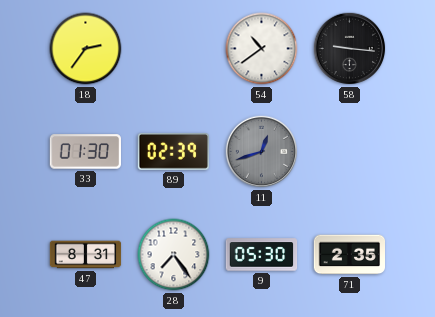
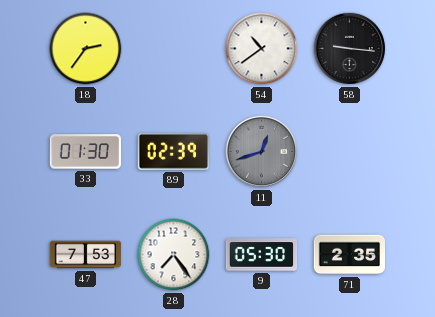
47: 8:31 -> 7:53
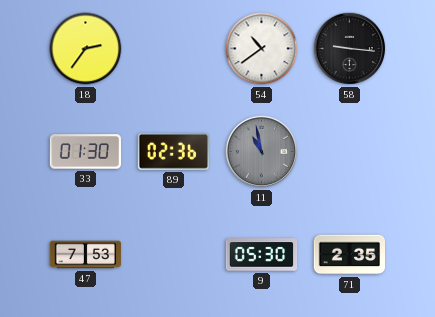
89: 02:39 -> 02:36
11: 12:42 -> 10:58
28: 7:24 -> none
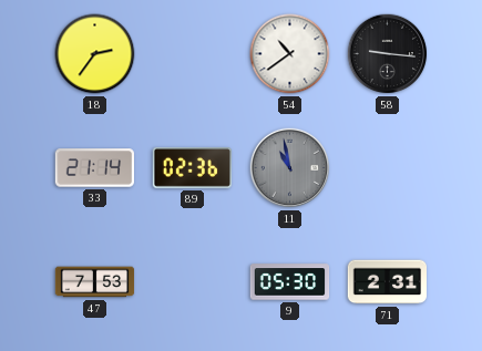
33: 01:30 -> 21:14
71: 2:35 -> 2:31
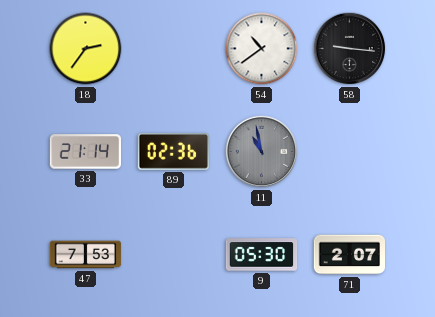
71: 2:31 -> 2:07
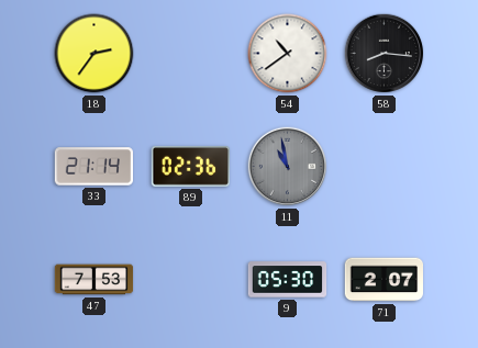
58: 9:16 -> 8:16
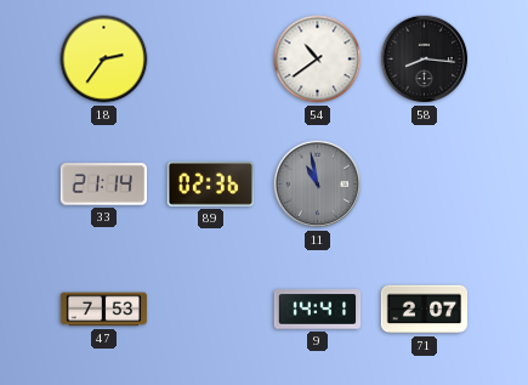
9: 05:30 -> 14:41
